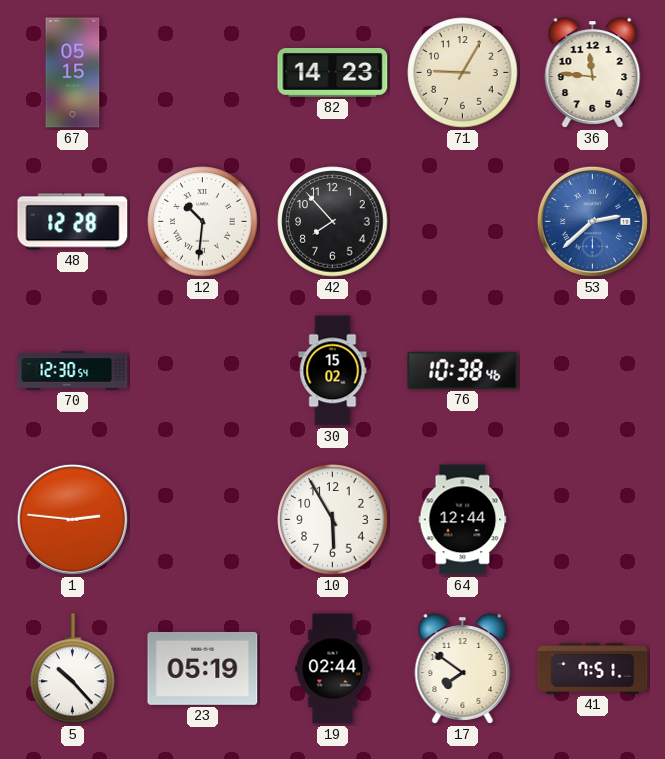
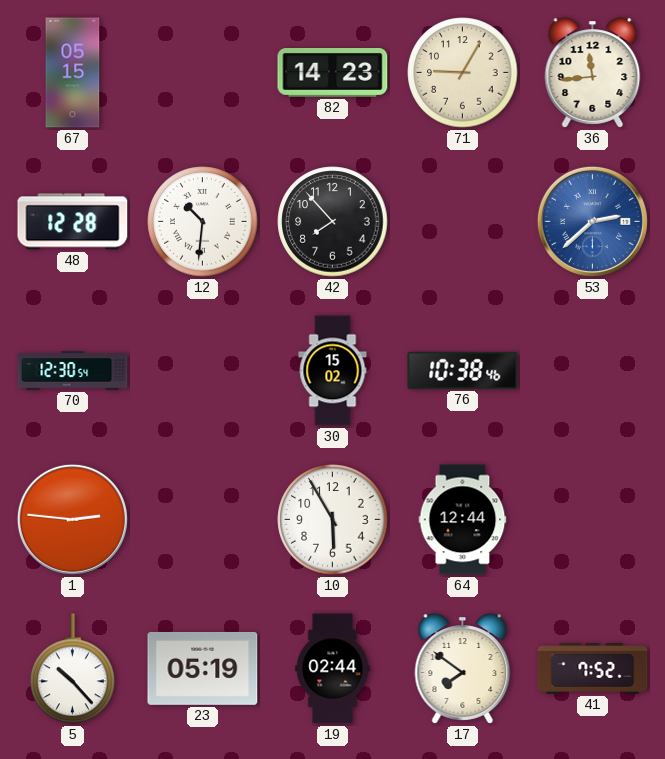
36: 11:46 -> 11:44
41: 7:51 -> 7:52
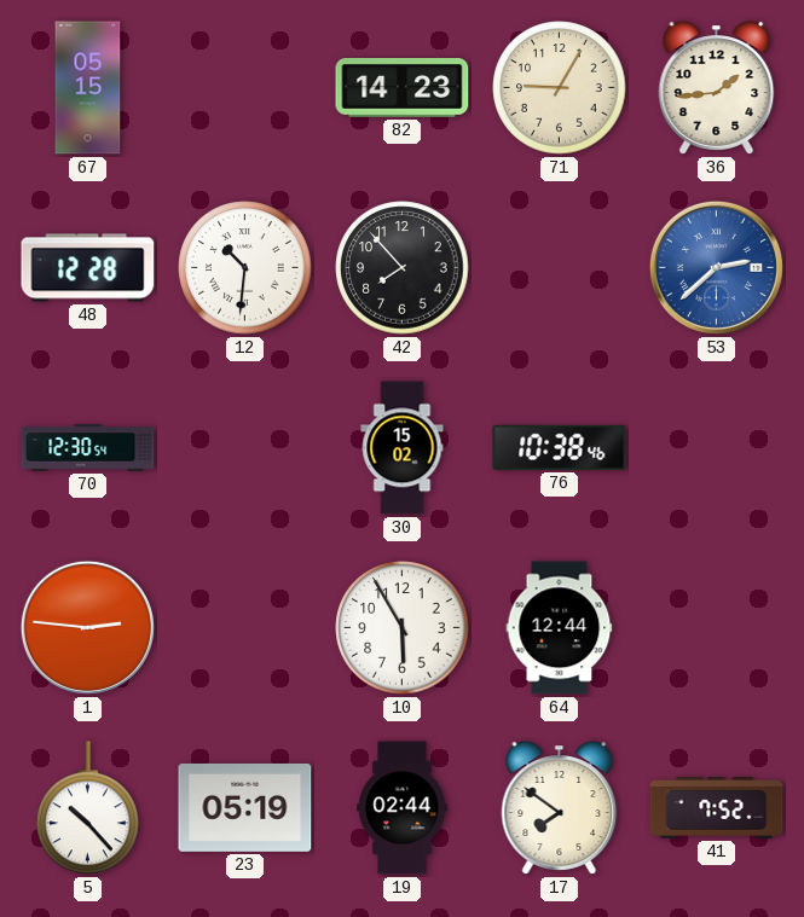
36: 11:44 -> 1:44
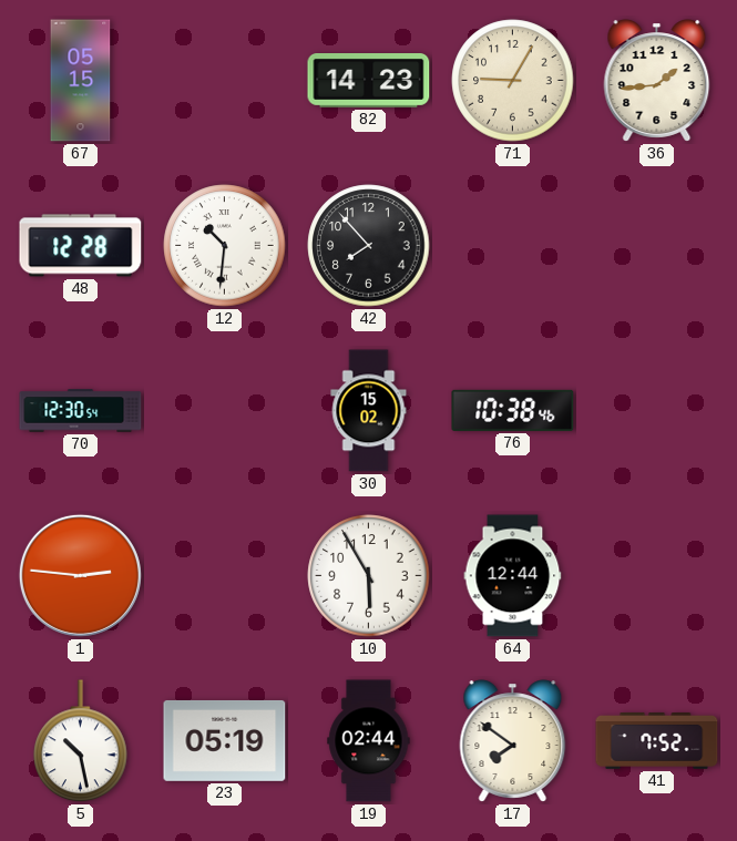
53: 2:38 -> none
5: 10:23 -> 10:28
